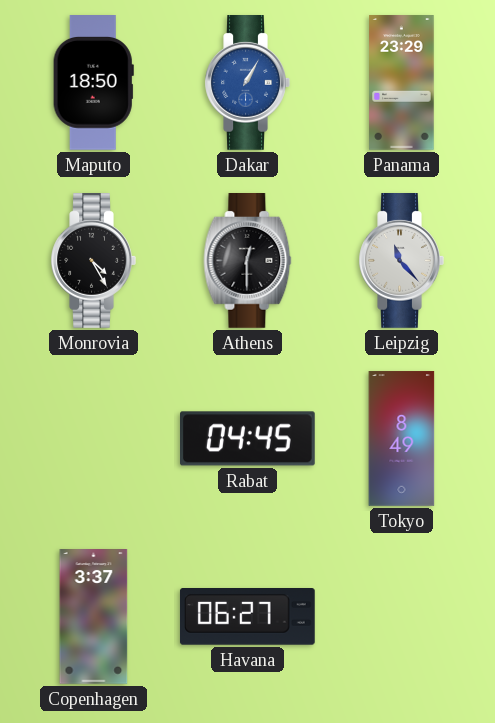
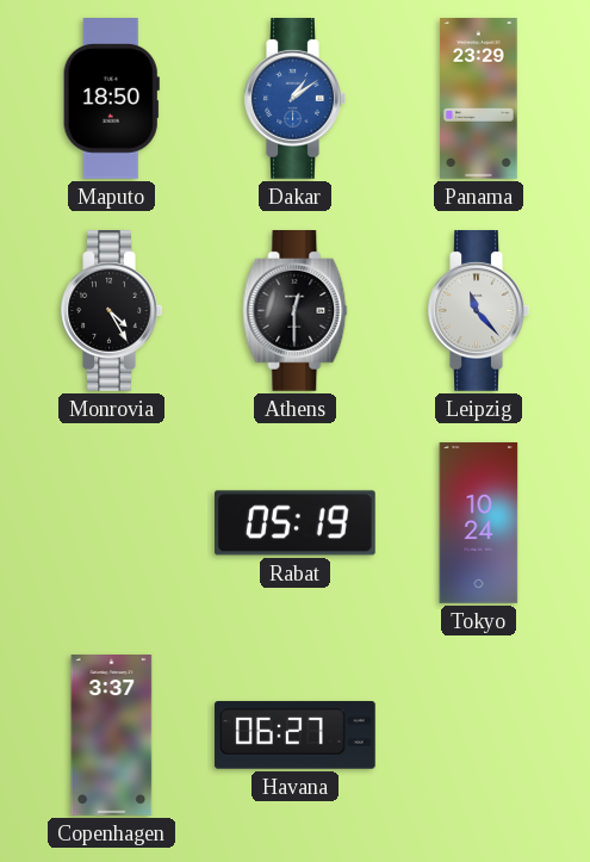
Dakar: 1:05 -> 1:09
Rabat: 04:45 -> 05:19
Tokyo: 8:49 -> 10:24
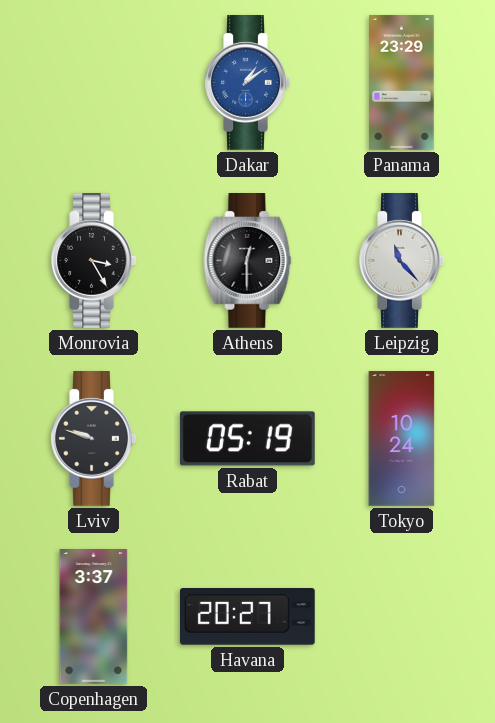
Maputo: 18:50 -> none
Monrovia: 4:25 -> 3:25
Lviv: none -> 9:48
Havana: 06:27 -> 20:27
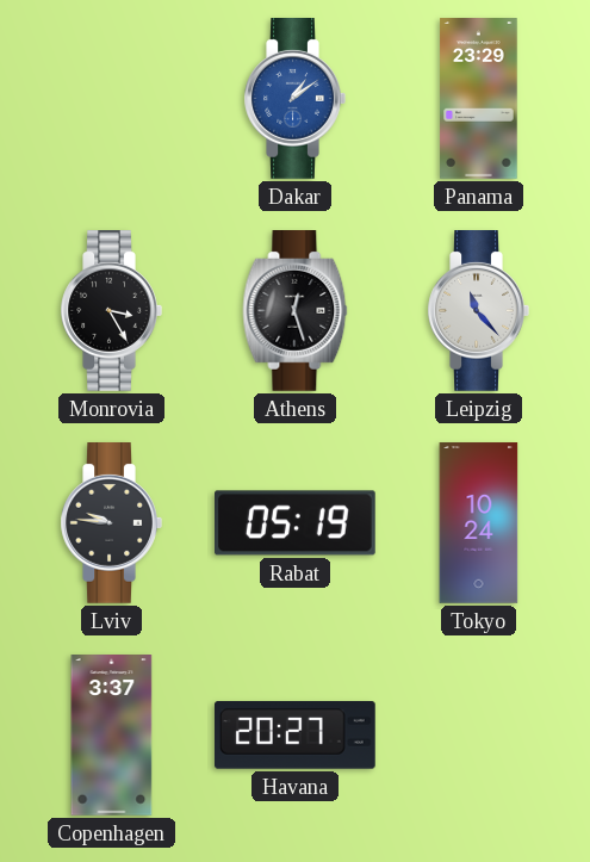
Athens: 12:30 -> 12:27
Lviv: 9:48 -> 9:46
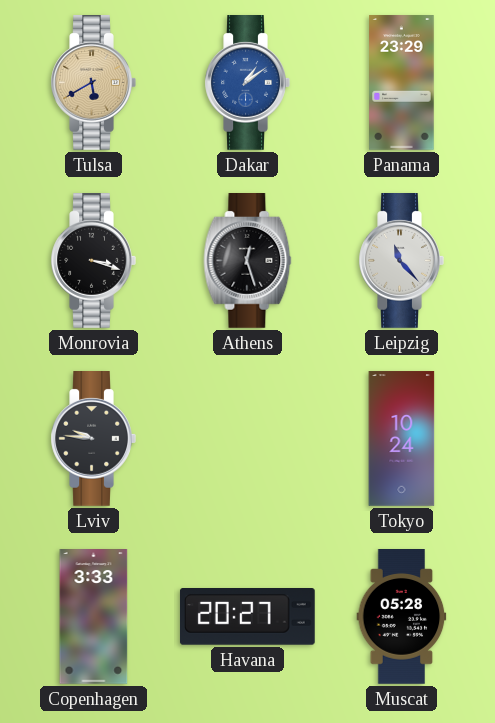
Tulsa: none -> 5:40
Monrovia: 3:25 -> 3:18
Rabat: 05:19 -> none
Copenhagen: 3:37 -> 3:33
Muscat: none -> 05:28
